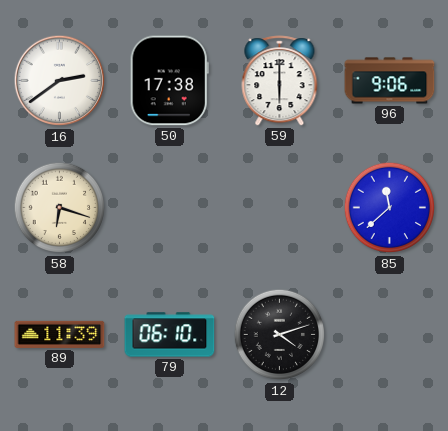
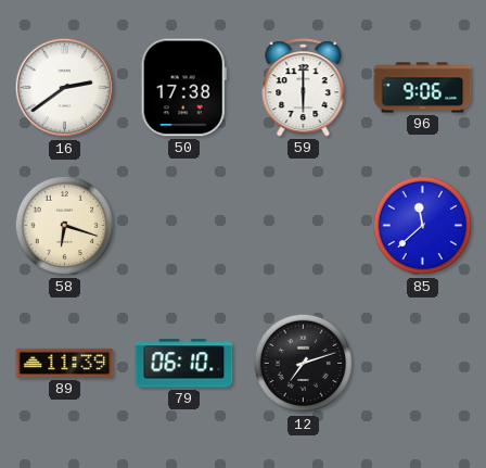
12: 4:12 -> 7:12
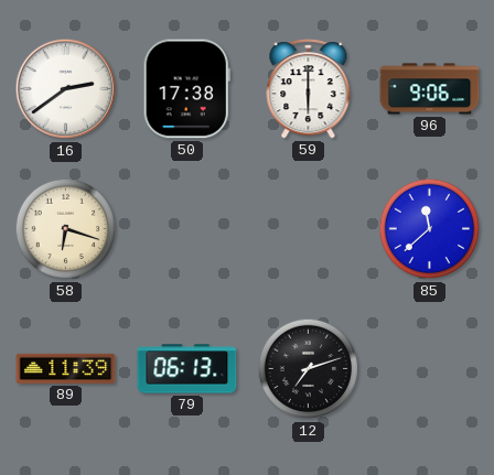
79: 06:10 -> 06:13
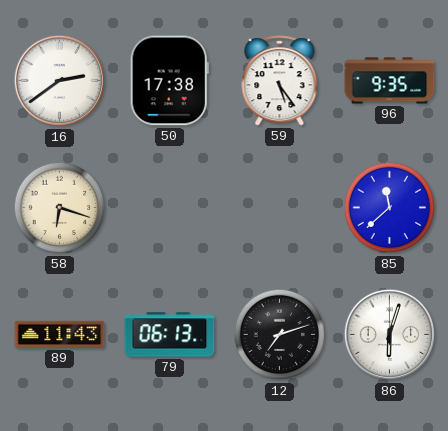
59: 6:00 -> 5:24
96: 9:06 -> 9:35
89: 11:39 -> 11:43
86: none -> 6:03
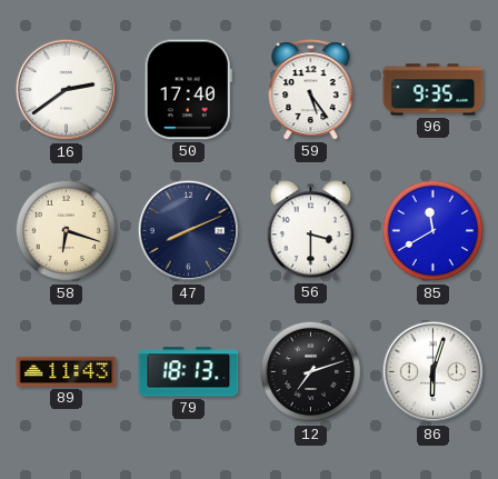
50: 17:38 -> 17:40
47: none -> 8:11
56: none -> 3:30
85: 11:38 -> 11:40
79: 06:13 -> 18:13
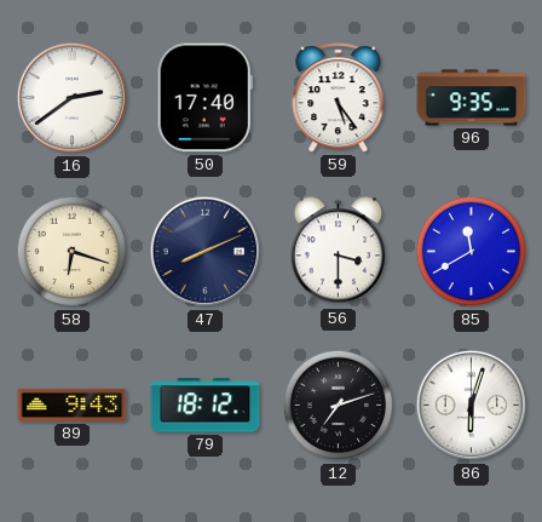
89: 11:43 -> 9:43
79: 18:13 -> 18:12
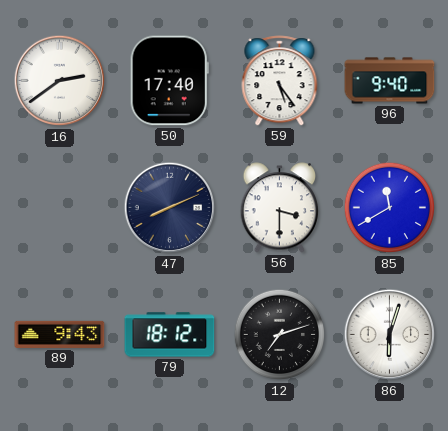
96: 9:35 -> 9:40
58: 6:18 -> none
